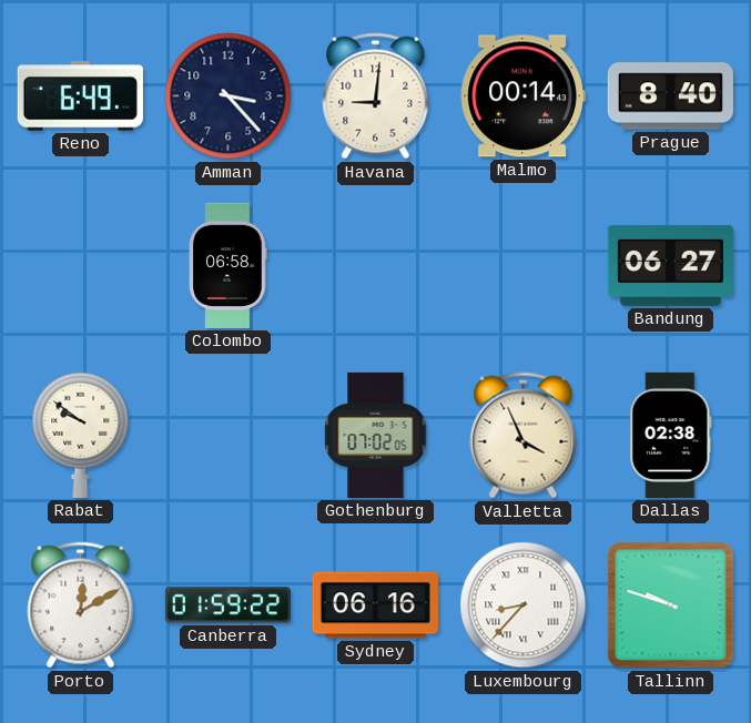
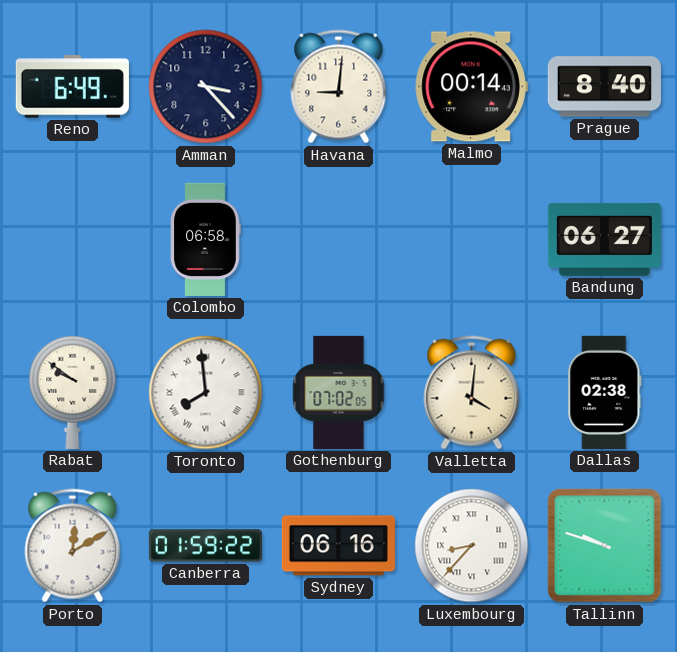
Toronto: none -> 7:59
Valletta: 3:56 -> 4:01
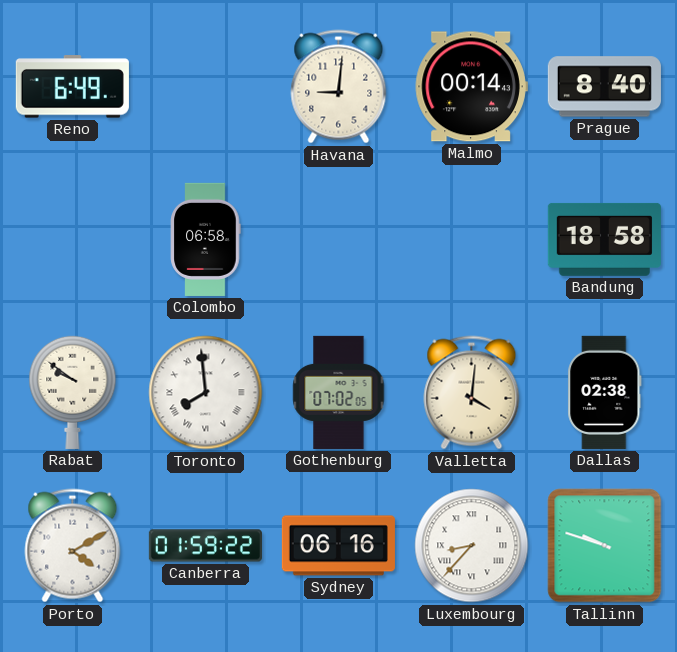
Amman: 3:23 -> none
Bandung: 06:27 -> 18:58
Porto: 12:10 -> 4:10
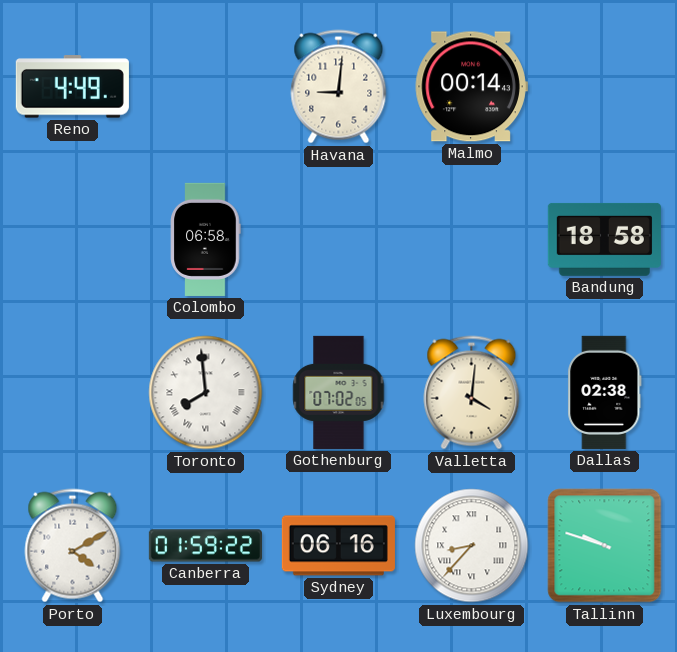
Reno: 6:49 -> 4:49
Prague: 8:40 -> none
Rabat: 9:51 -> none
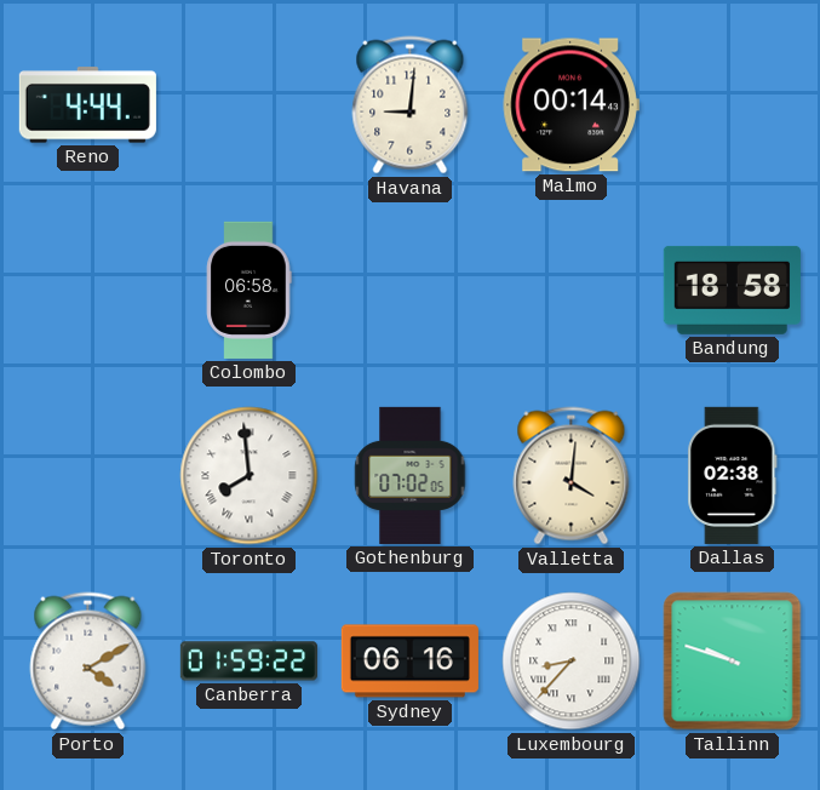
Reno: 4:49 -> 4:44
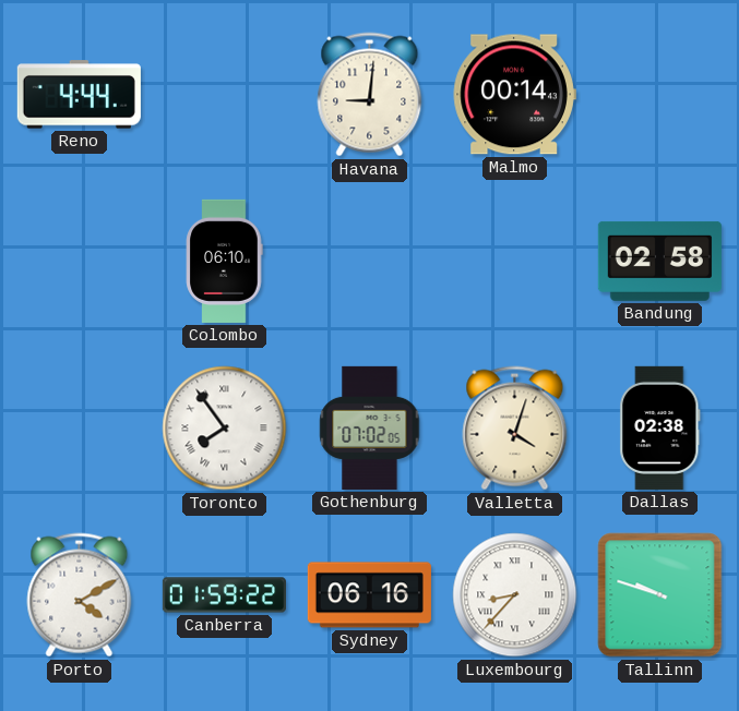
Colombo: 06:58 -> 06:10
Bandung: 18:58 -> 02:58
Toronto: 7:59 -> 7:54
Valletta: 4:01 -> 4:03
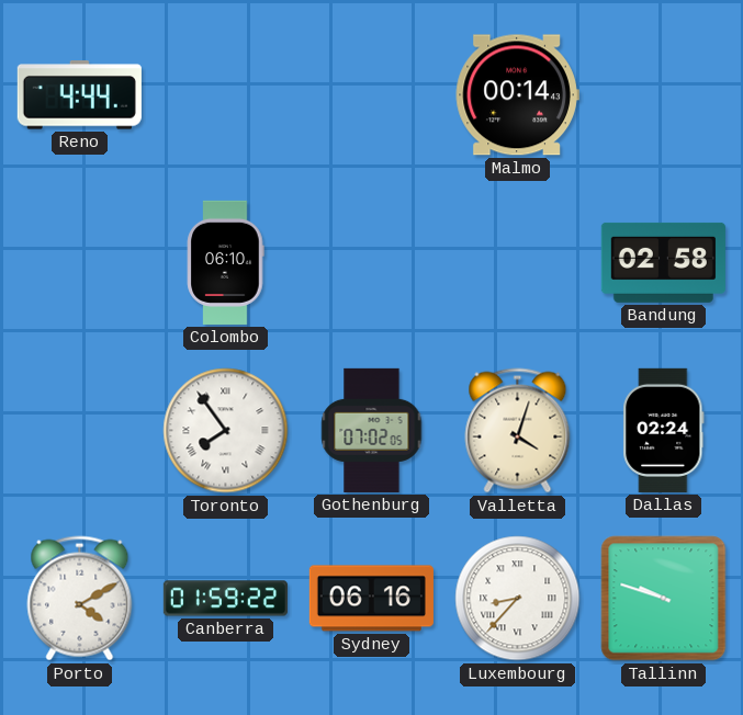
Havana: 9:01 -> none
Dallas: 02:38 -> 02:24
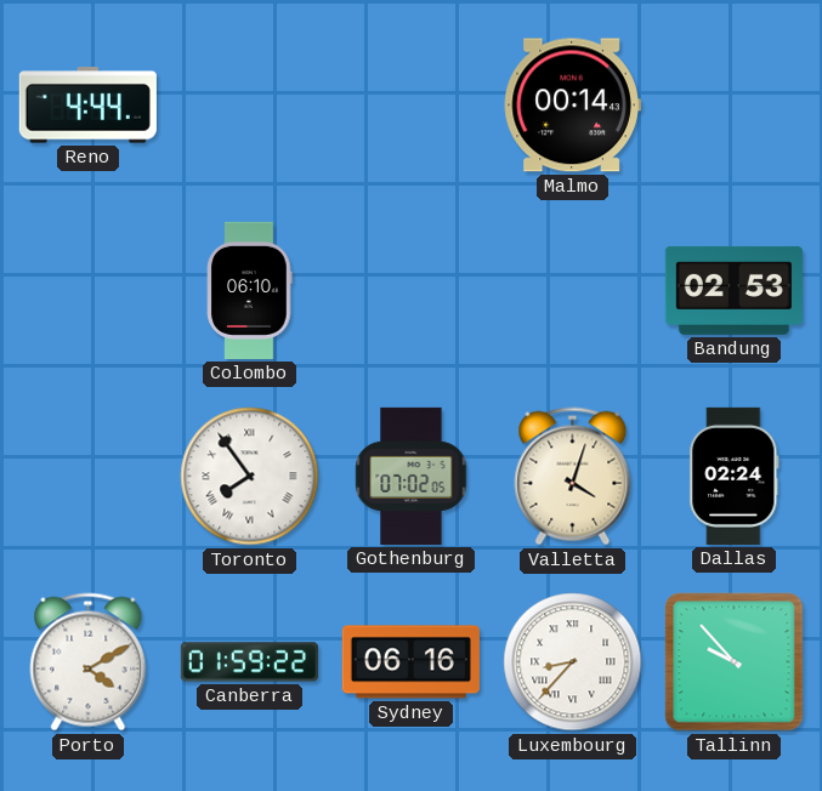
Bandung: 02:58 -> 02:53
Tallinn: 9:48 -> 9:53
